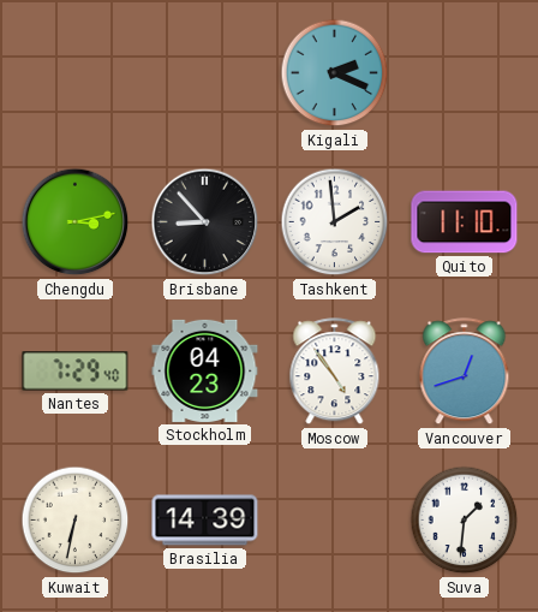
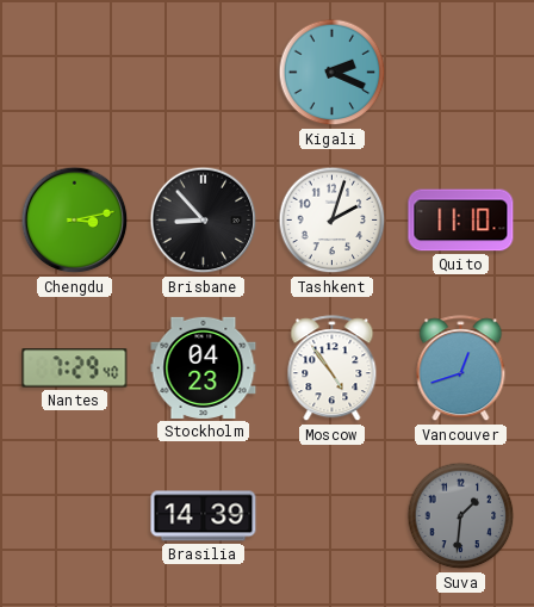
Tashkent: 1:59 -> 2:03
Kuwait: 6:32 -> none
Suva dial: white -> grey
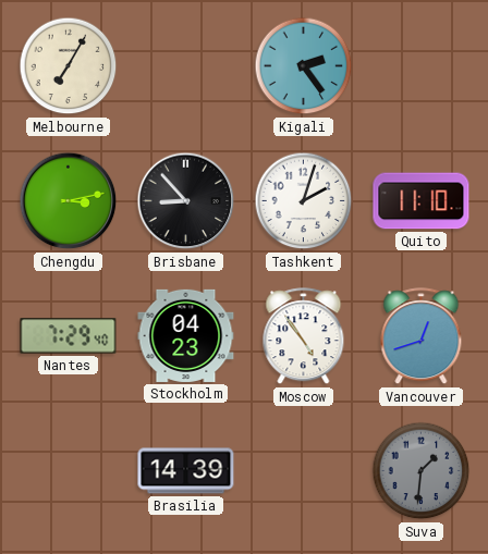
Melbourne: none -> 7:05
Kigali: 2:19 -> 2:24
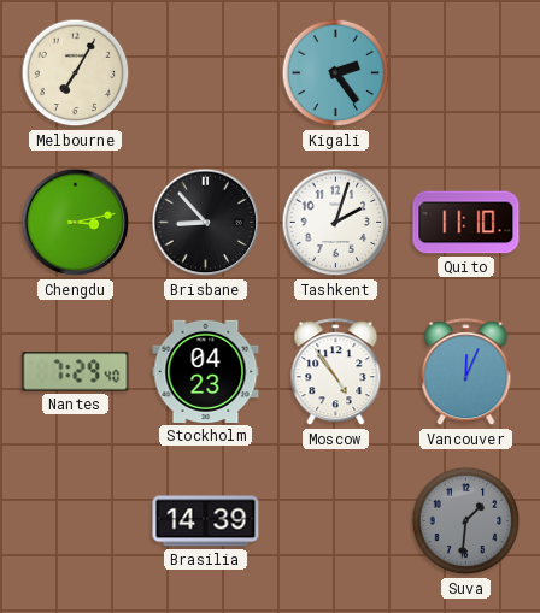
Vancouver: 12:42 -> 12:04
